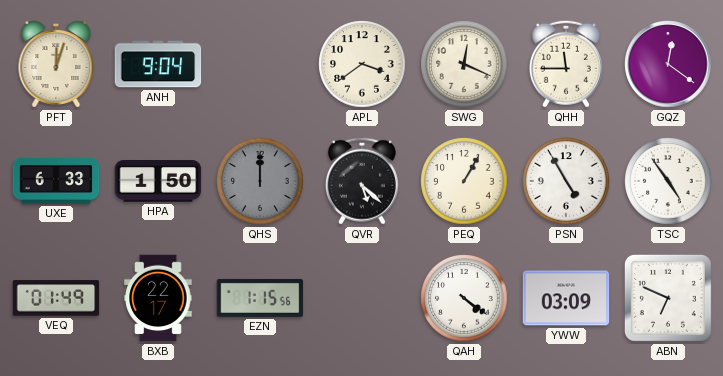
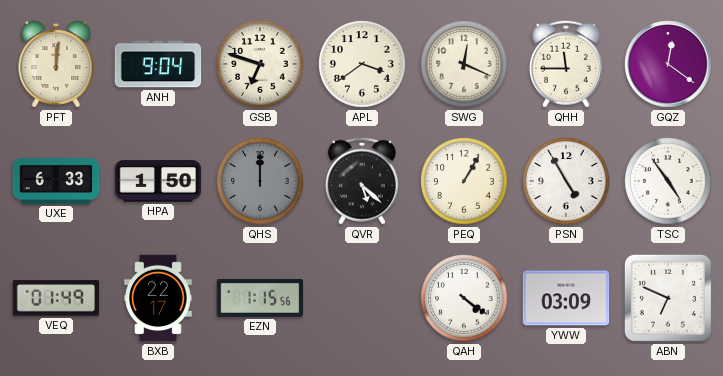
PFT: 12:03 -> 12:01
GSB: none -> 6:48
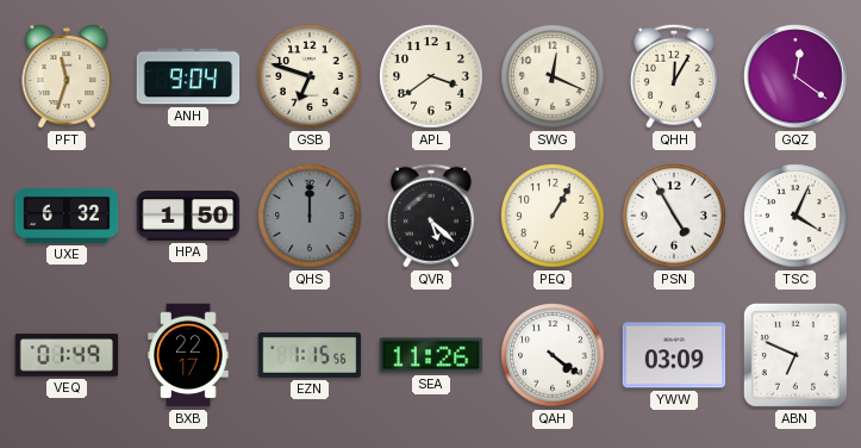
PFT: 12:01 -> 11:33
QHH: 11:45 -> 12:05
UXE: 6:33 -> 6:32
TSC: 4:54 -> 4:04
SEA: none -> 11:26
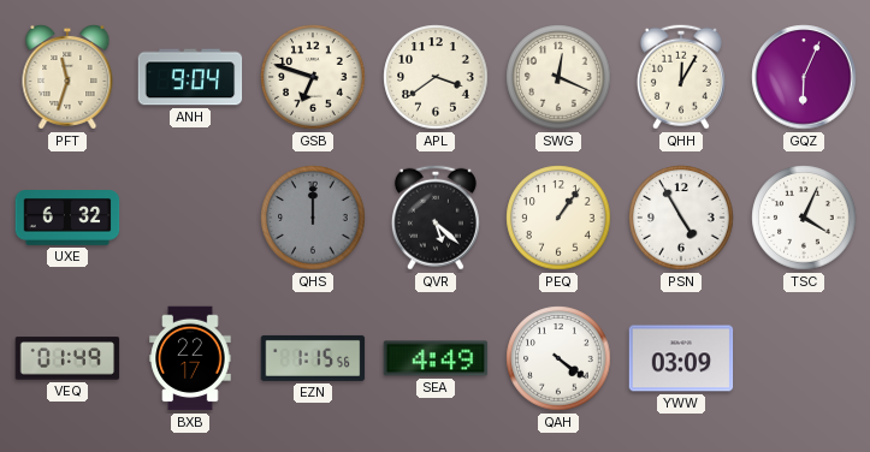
GQZ: 12:21 -> 6:04
HPA: 1:50 -> none
PEQ: 1:05 -> 1:06
SEA: 11:26 -> 4:49
ABN: 6:49 -> none
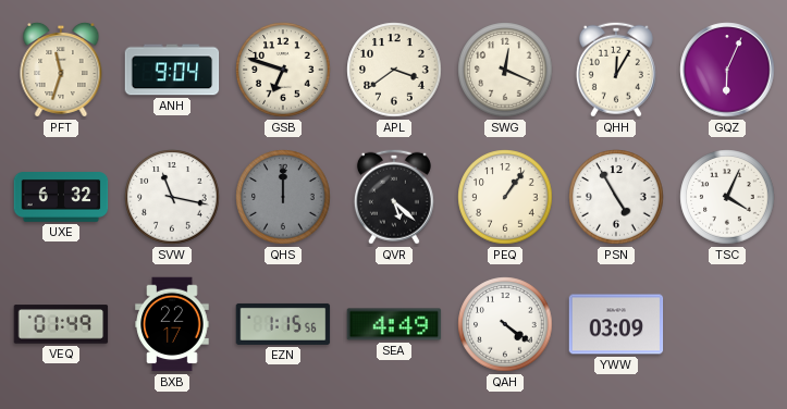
SVW: none -> 11:17
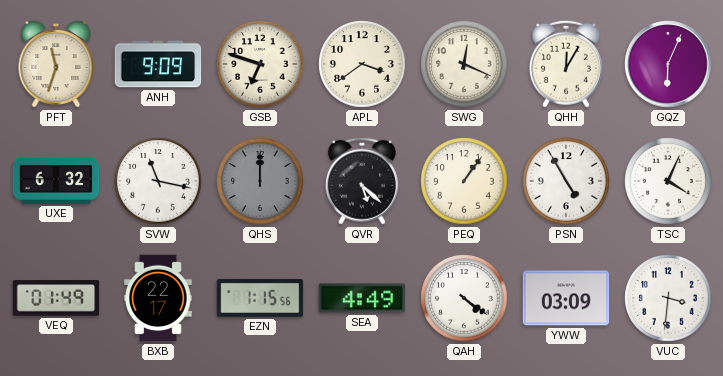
ANH: 9:04 -> 9:09
VUC: none -> 3:31
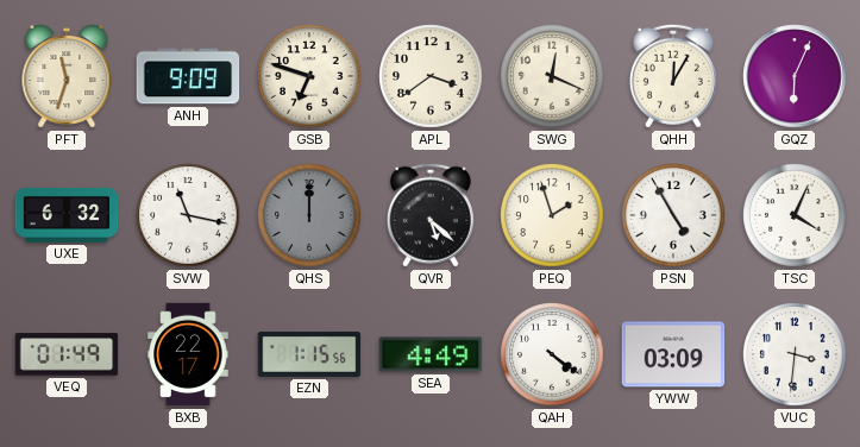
PEQ: 1:06 -> 1:57
